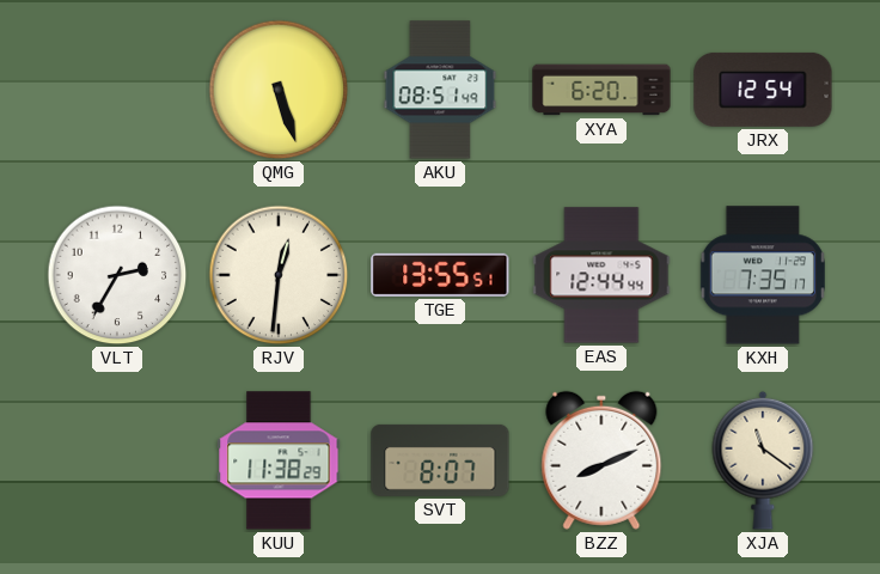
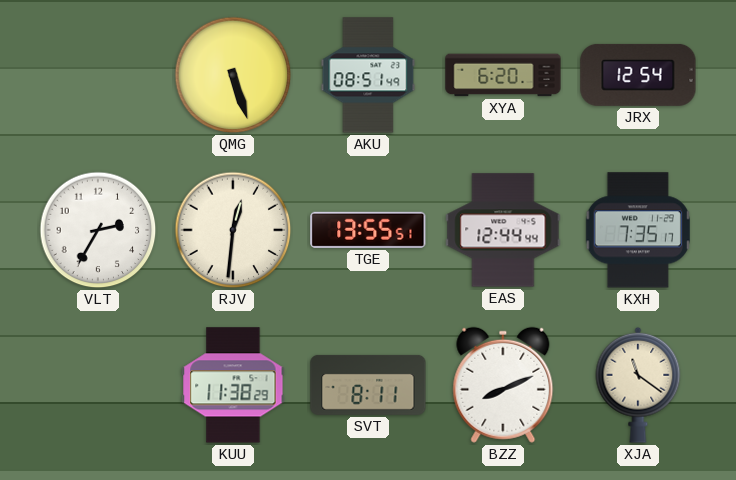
SVT: 8:07 -> 8:11
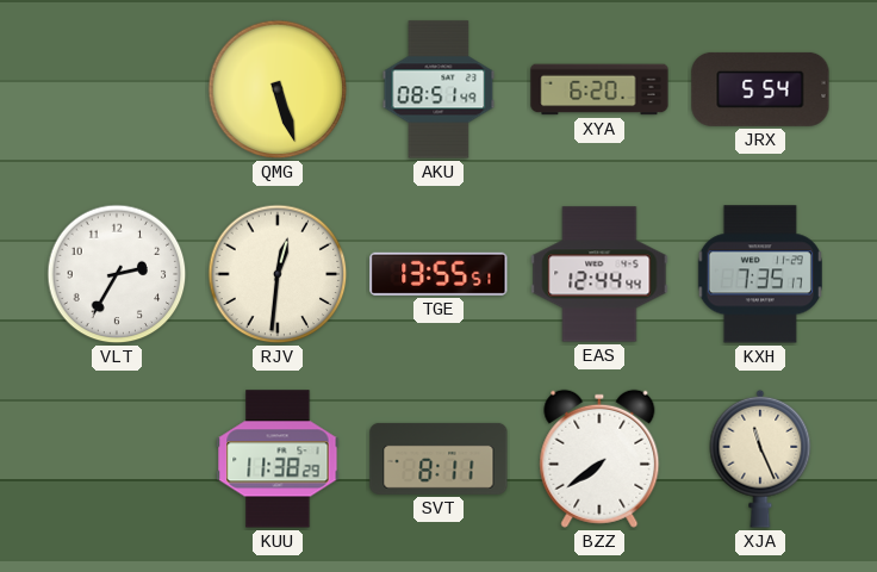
JRX: 12:54 -> 5:54
BZZ: 8:11 -> 7:39
XJA: 11:21 -> 11:26
